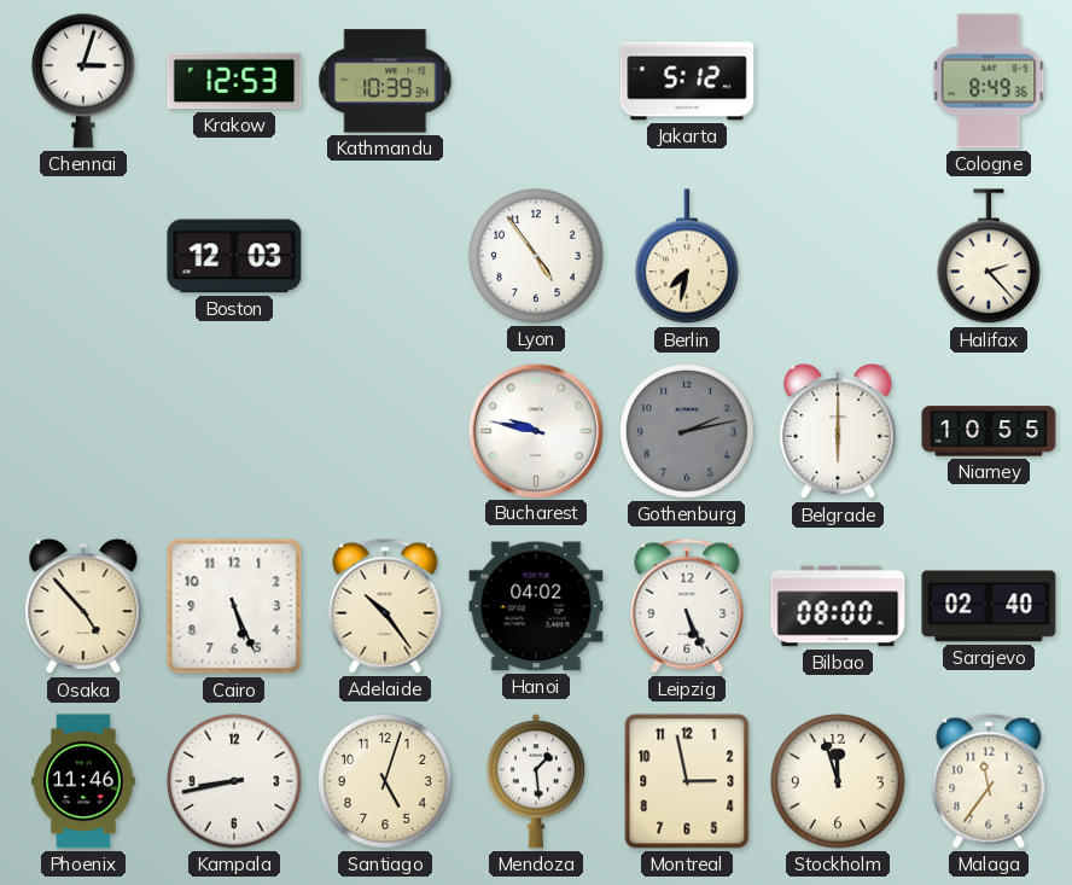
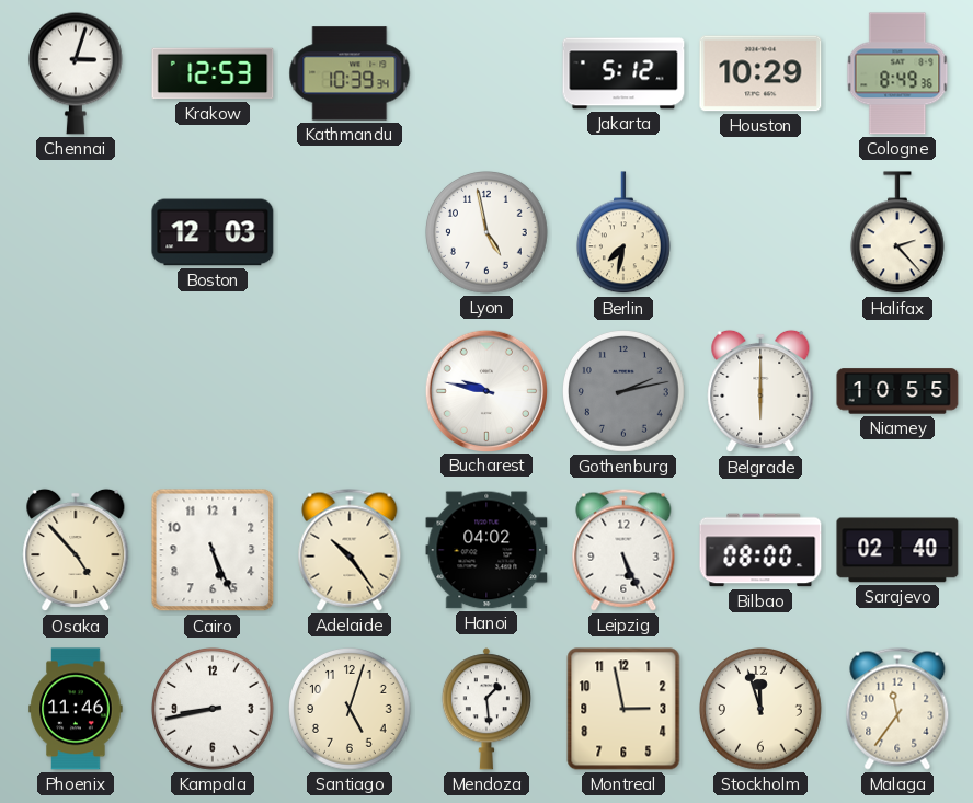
Houston: none -> 10:29
Lyon: 4:54 -> 4:58
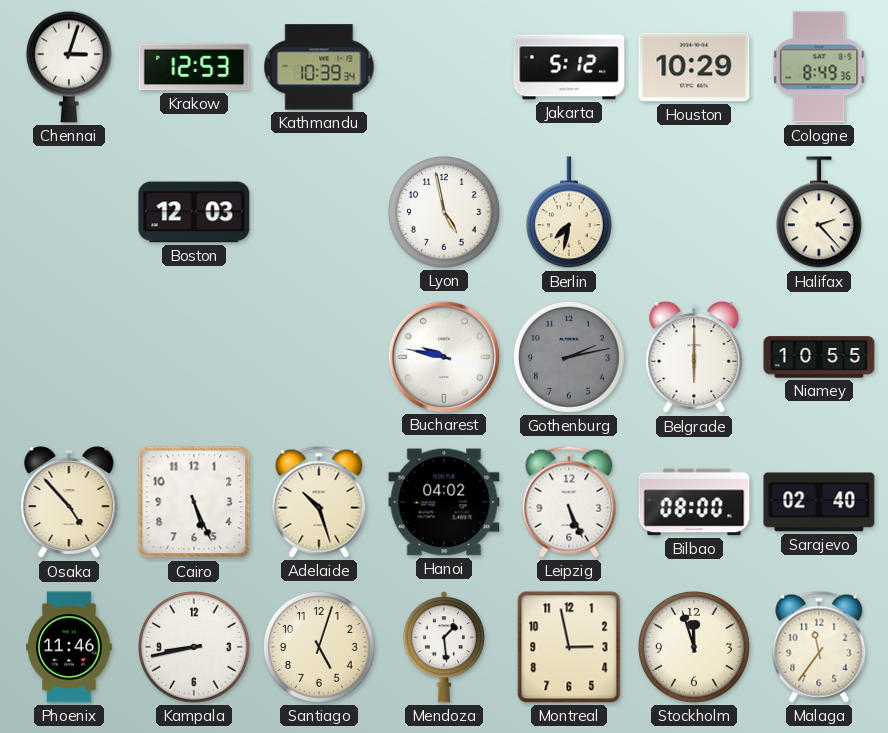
Adelaide: 10:24 -> 10:27
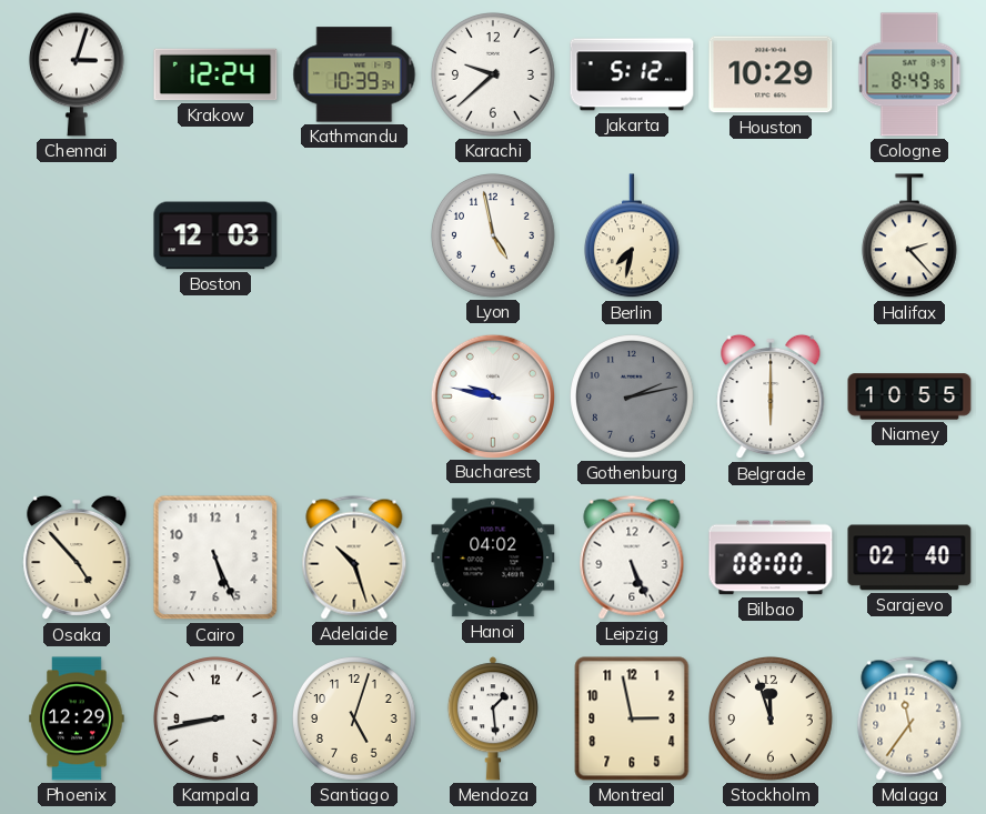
Krakow: 12:53 -> 12:24
Karachi: none -> 9:38
Phoenix: 11:46 -> 12:29
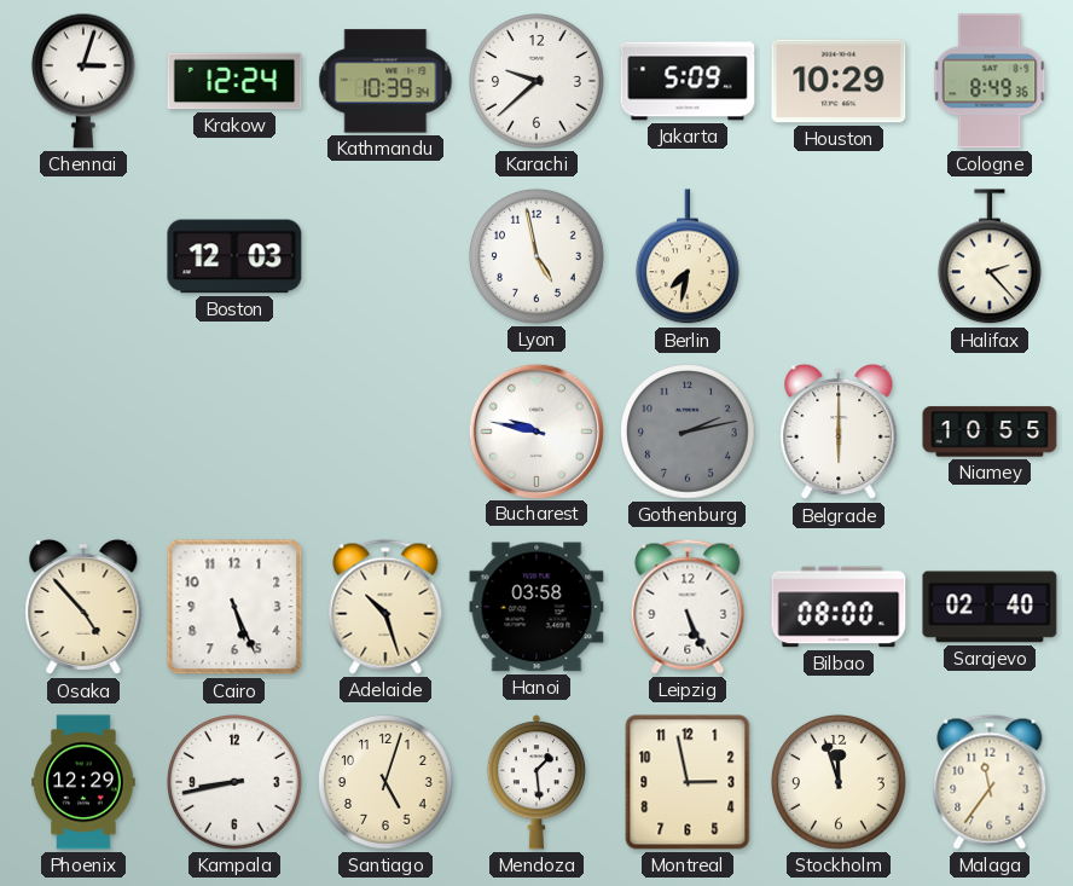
Jakarta: 5:12 -> 5:09
Hanoi: 04:02 -> 03:58
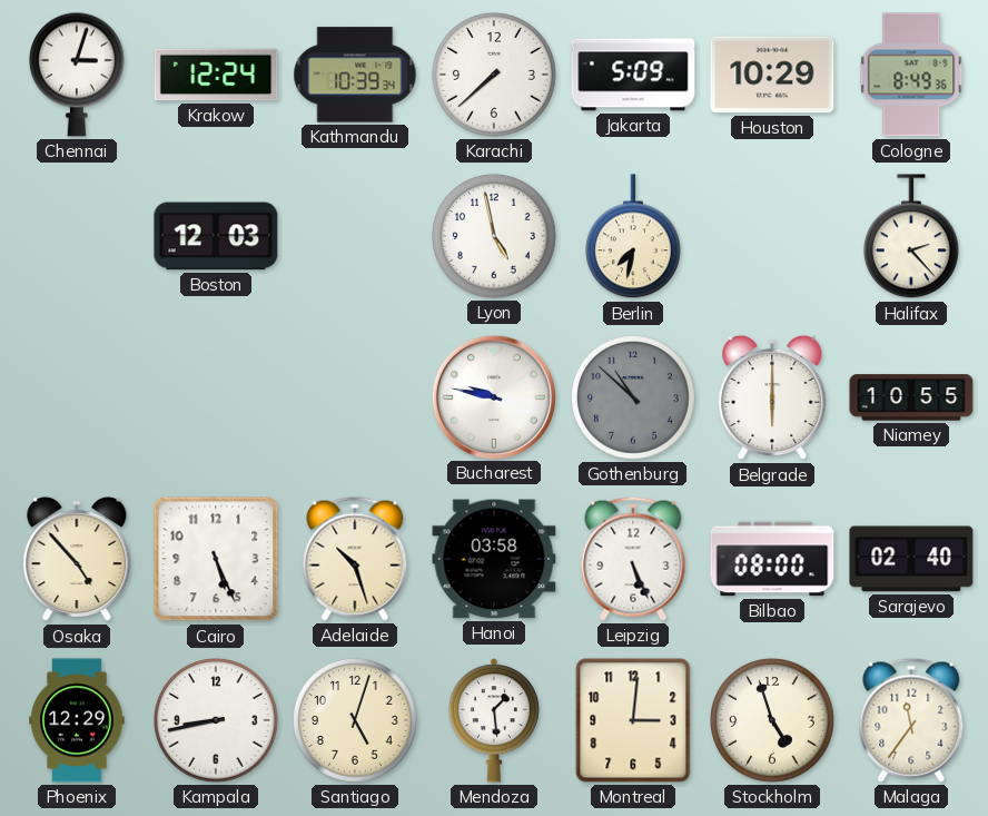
Karachi: 9:38 -> 7:38
Gothenburg: 2:13 -> 10:52
Montreal: 2:58 -> 3:01
Stockholm: 11:57 -> 4:57
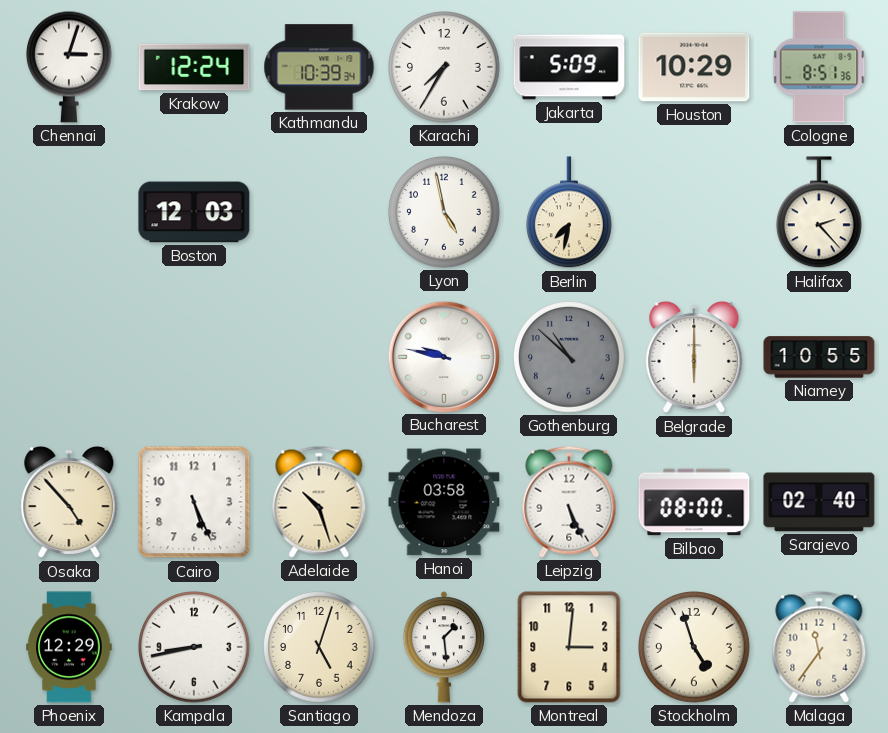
Karachi: 7:38 -> 7:35
Cologne: 8:49 -> 8:51
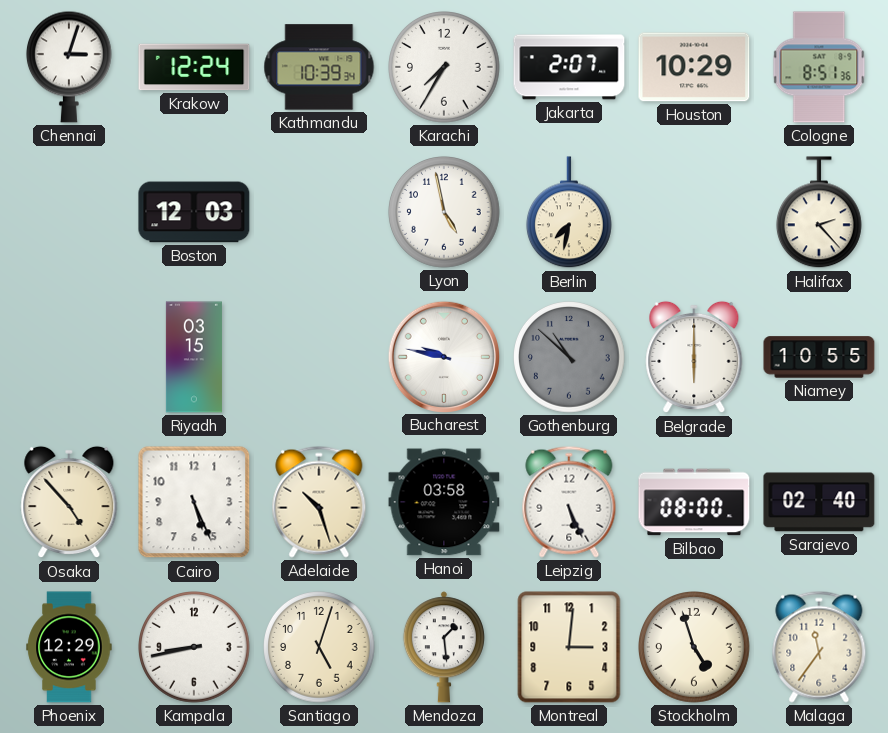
Jakarta: 5:09 -> 2:07
Riyadh: none -> 03:15
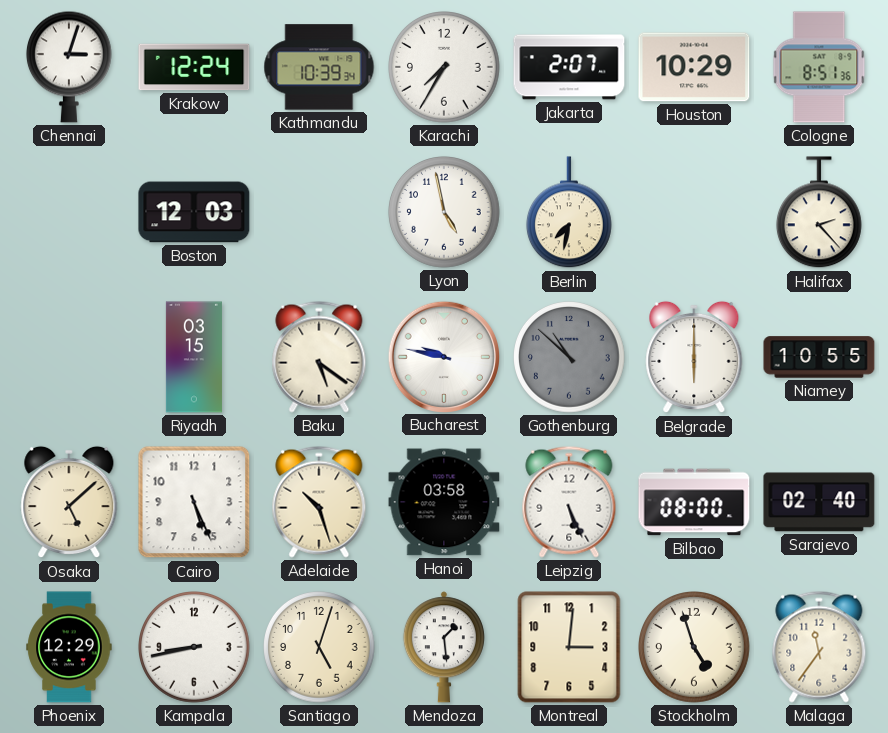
Baku: none -> 5:21
Osaka: 4:53 -> 5:08
